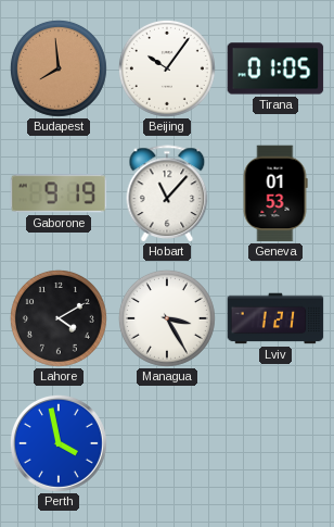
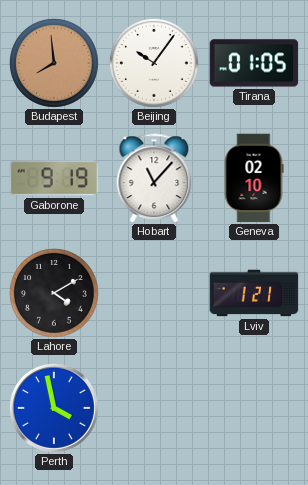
Geneva: 01:53 -> 02:10
Managua: 3:25 -> none
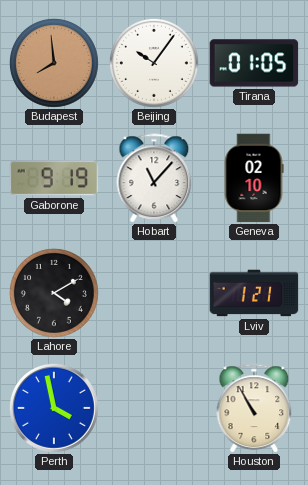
Houston: none -> 10:55
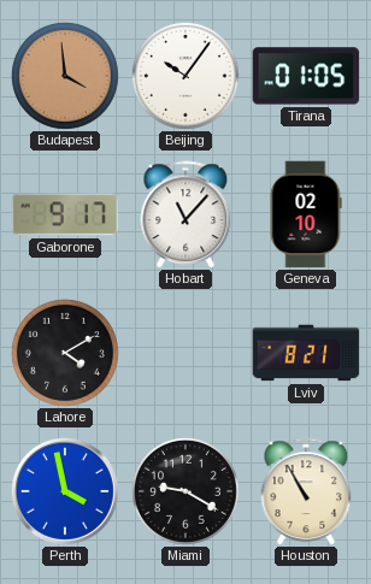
Budapest: 7:59 -> 3:59
Gaborone: 9:19 -> 9:17
Lviv: 1:21 -> 8:21
Miami: none -> 9:20
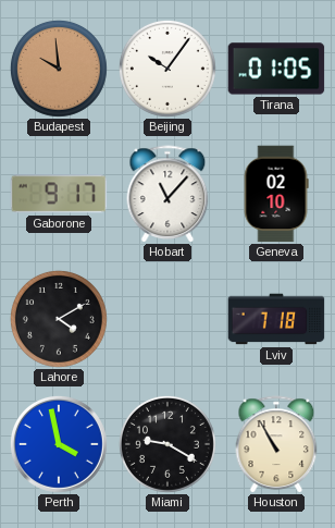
Budapest: 3:59 -> 9:59
Lviv: 8:21 -> 7:18
